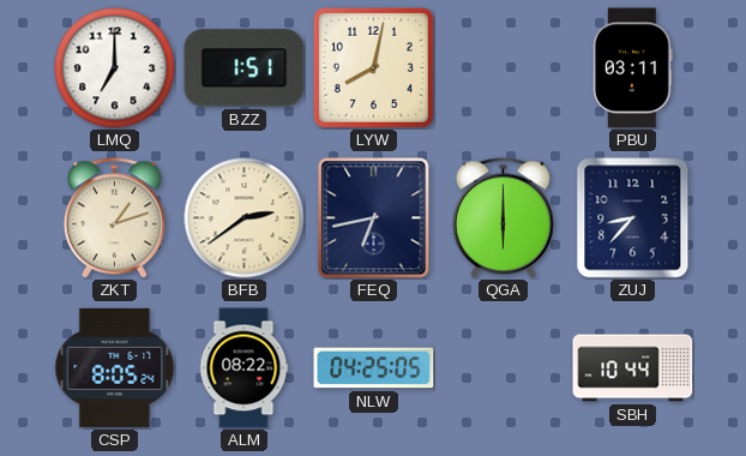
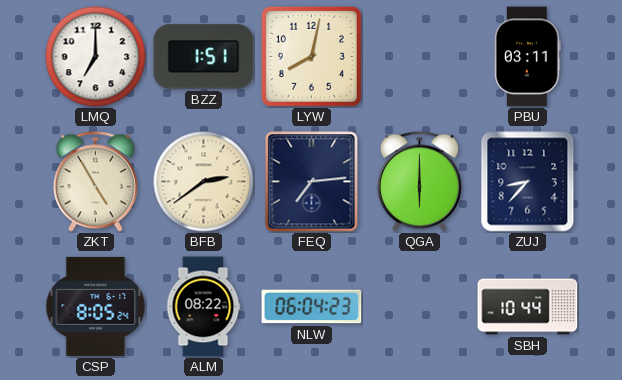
ZKT: 1:12 -> 4:55
FEQ: 6:43 -> 7:14
NLW: 04:25 -> 06:04
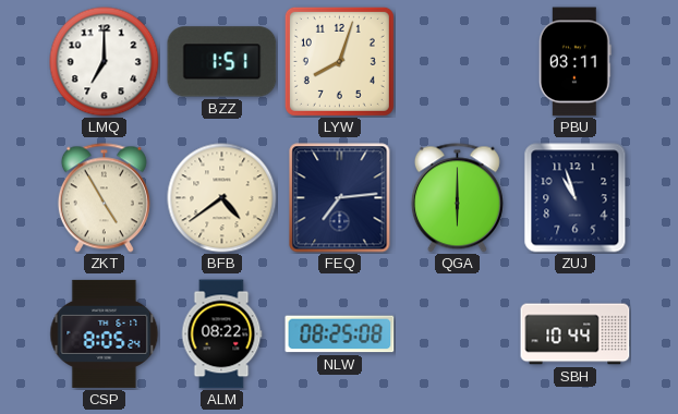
LYW: 8:02 -> 8:03
BFB: 2:39 -> 4:39
ZUJ: 8:37 -> 10:57
NLW: 06:04 -> 08:25
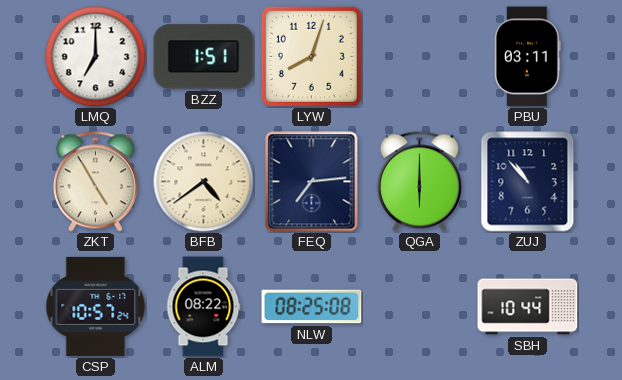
ZUJ: 10:57 -> 10:53
CSP: 8:05 -> 10:57
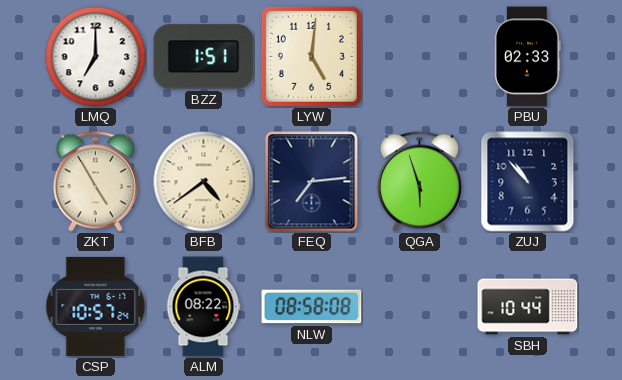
LYW: 8:03 -> 5:01
PBU: 03:11 -> 02:33
QGA: 6:00 -> 5:57
NLW: 08:25 -> 08:58
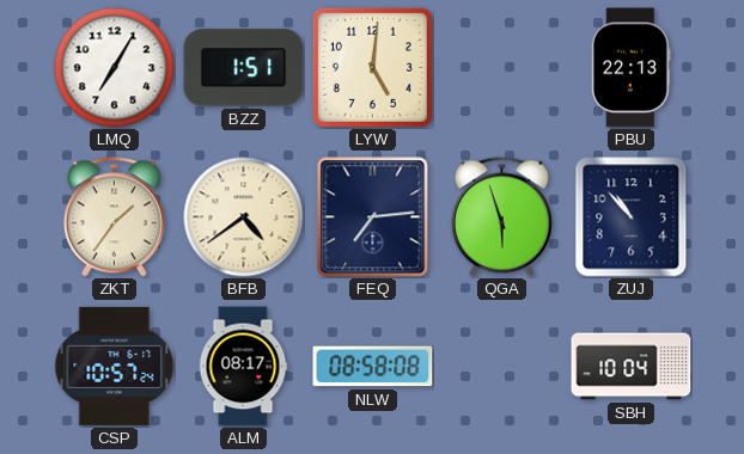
LMQ: 7:00 -> 7:05
PBU: 02:33 -> 22:13
ZKT: 4:55 -> 1:36
ALM: 08:22 -> 08:17
SBH: 10:44 -> 10:04
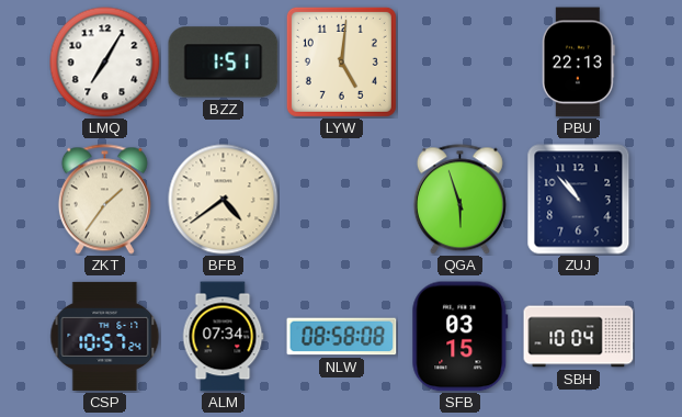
FEQ: 7:14 -> none
ALM: 08:17 -> 07:34
SFB: none -> 03:15
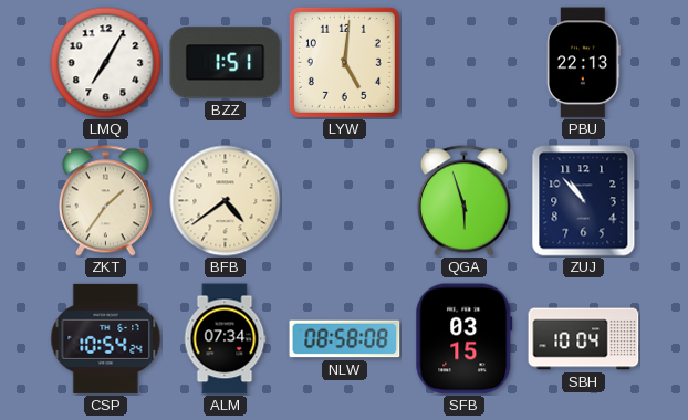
CSP: 10:57 -> 10:54
